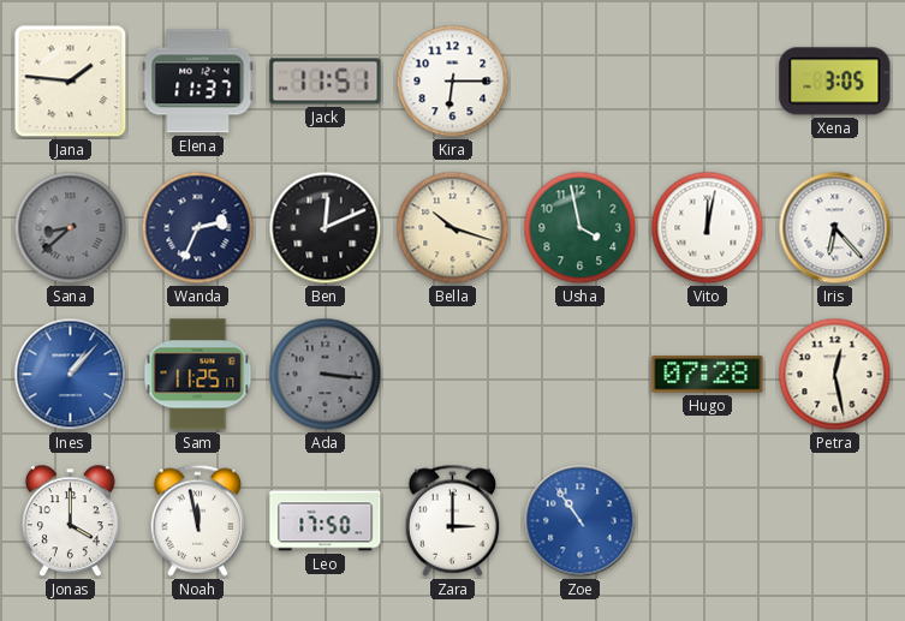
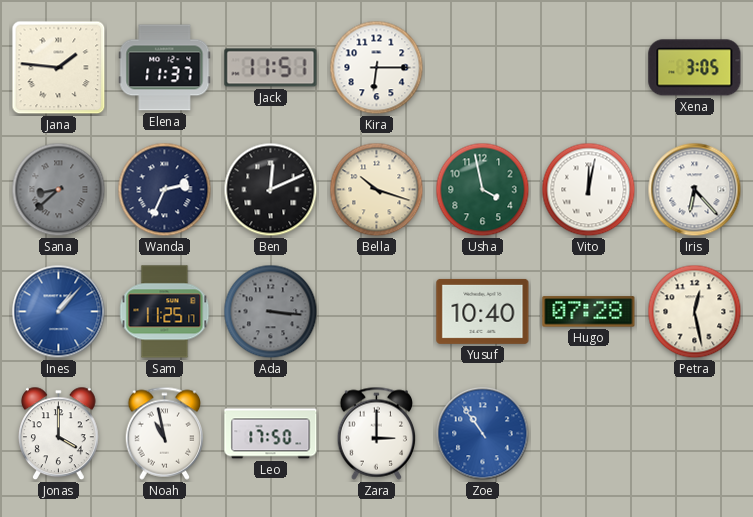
Yusuf: none -> 10:40
Noah: 11:58 -> 10:58
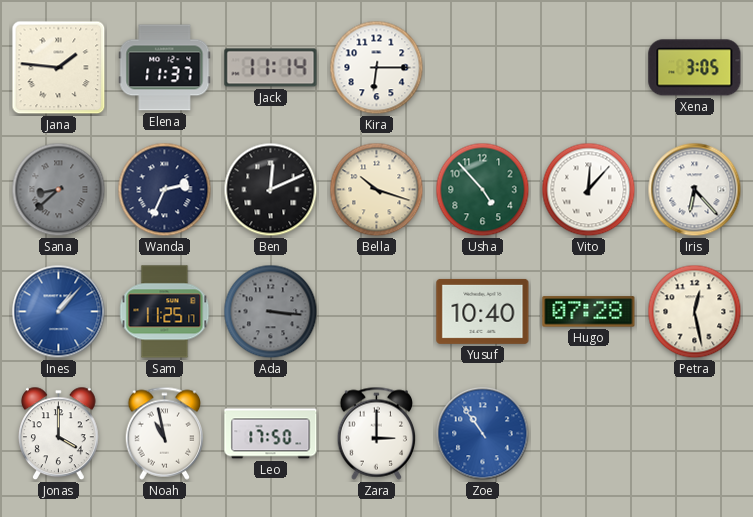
Jack: 11:51 -> 11:14
Usha: 3:58 -> 4:53
Vito: 12:02 -> 12:07
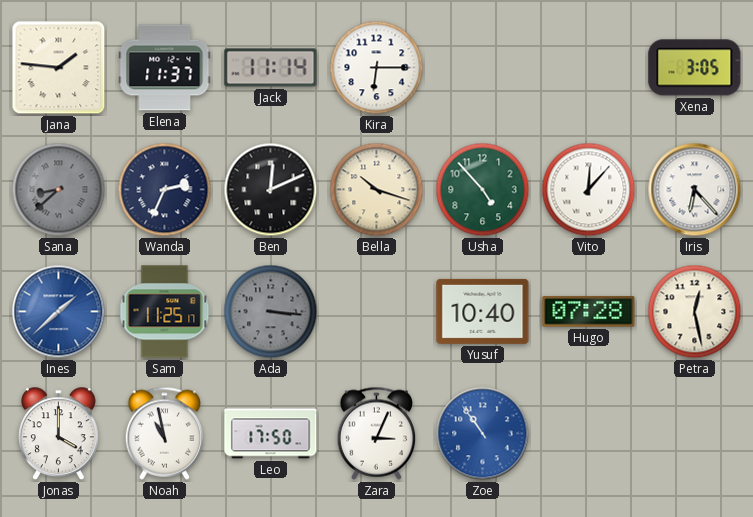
Ines: 1:07 -> 1:38
Zara: 3:00 -> 3:04
